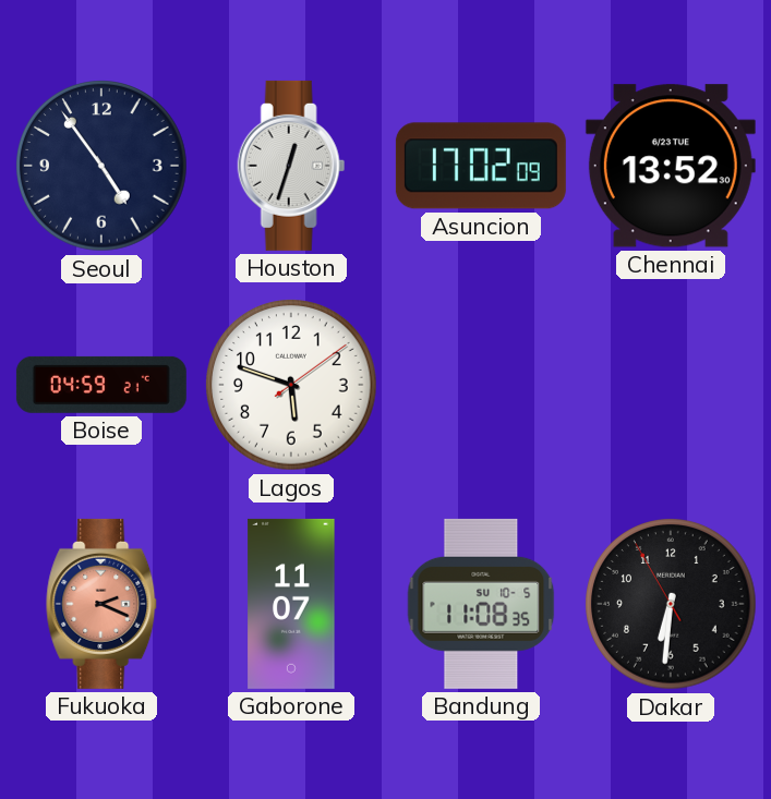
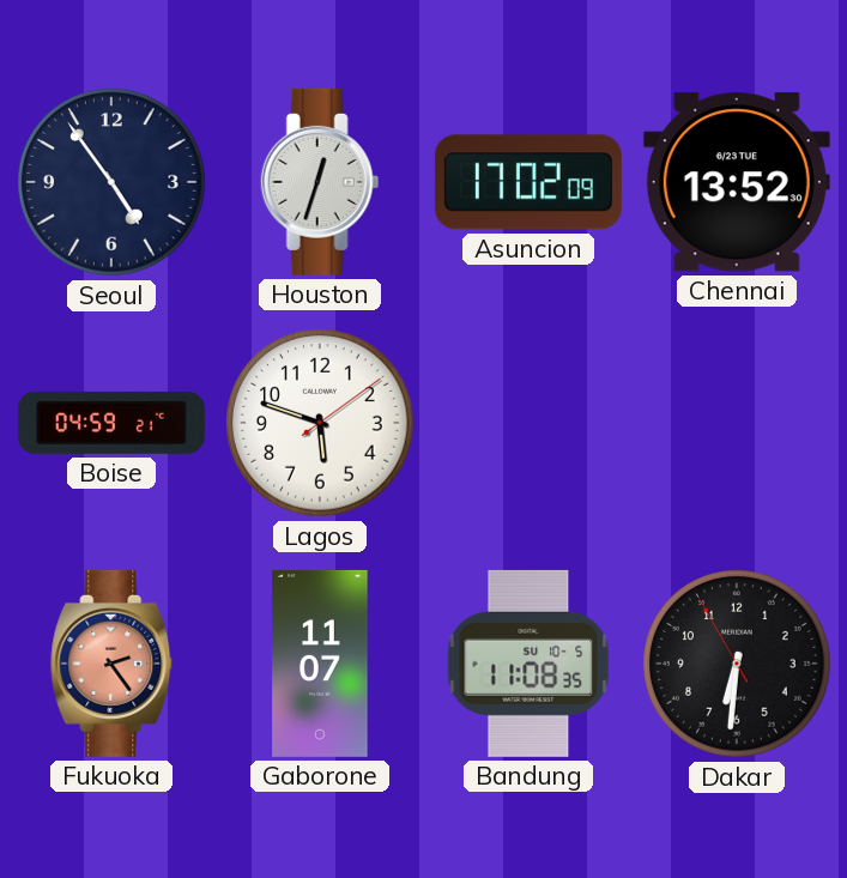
Fukuoka: 2:19 -> 2:24
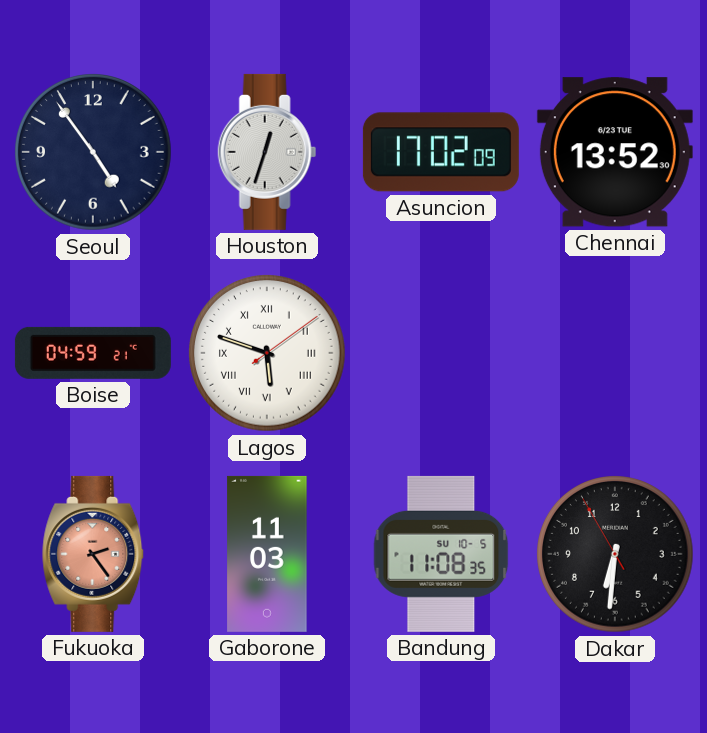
Lagos numerals: Arabic -> Roman
Gaborone: 11:07 -> 11:03
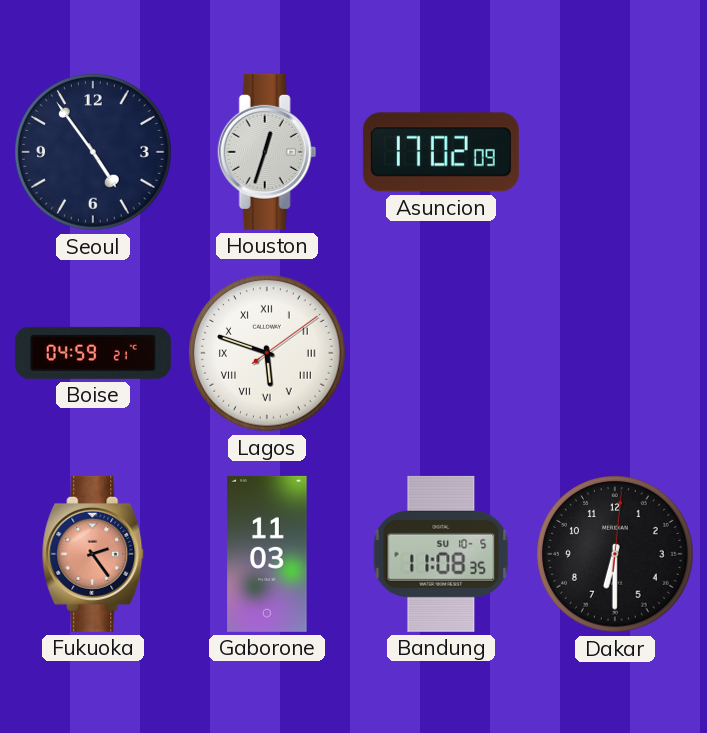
Chennai: 13:52 -> none
Dakar: 6:30:55 -> 6:30:01
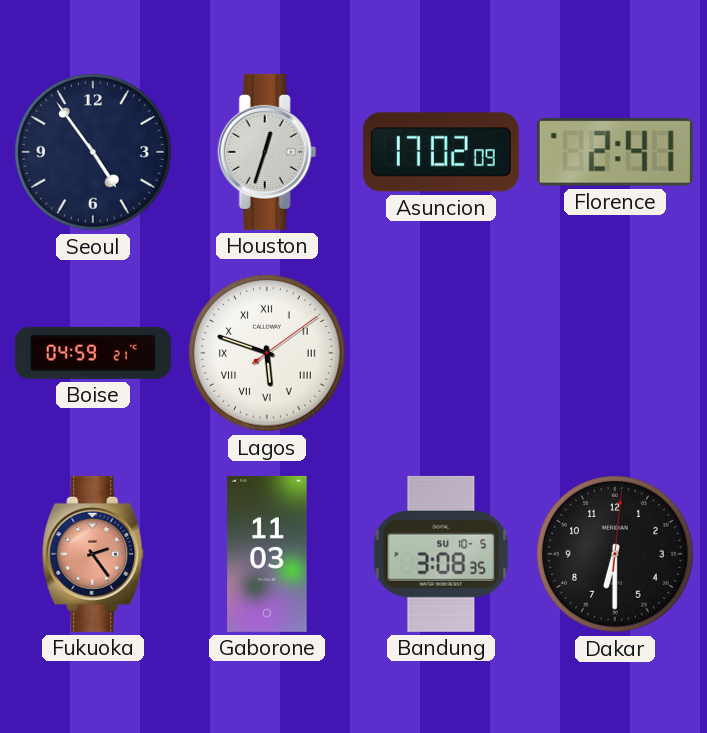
Florence: none -> 2:41
Bandung: 11:08 -> 3:08
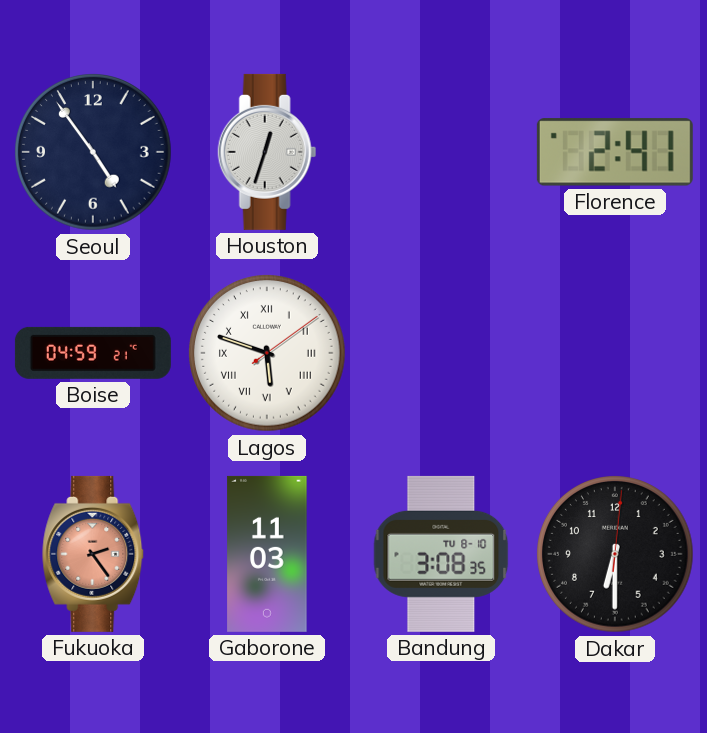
Asuncion: 17:02 -> none
Bandung date: SU 10-5 -> TU 8-10
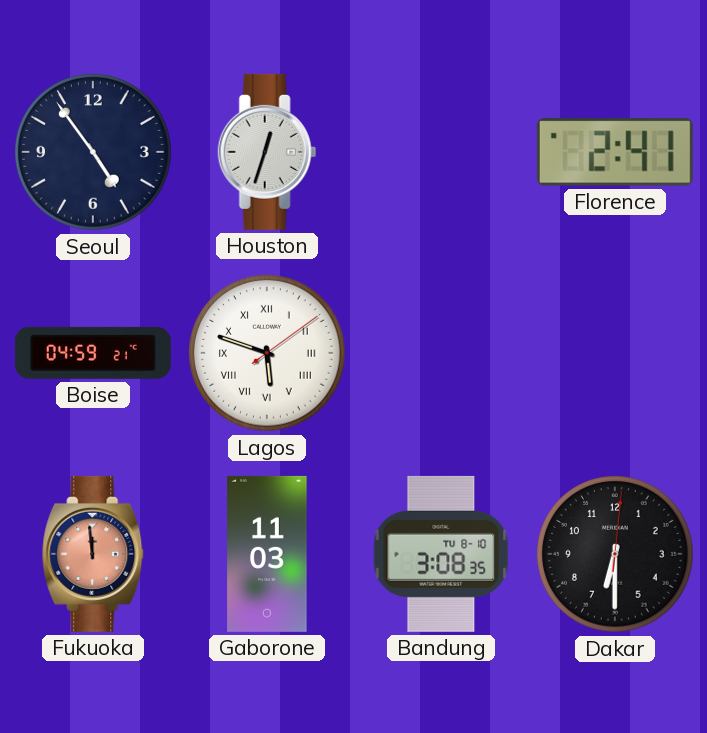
Fukuoka: 2:24 -> 11:59
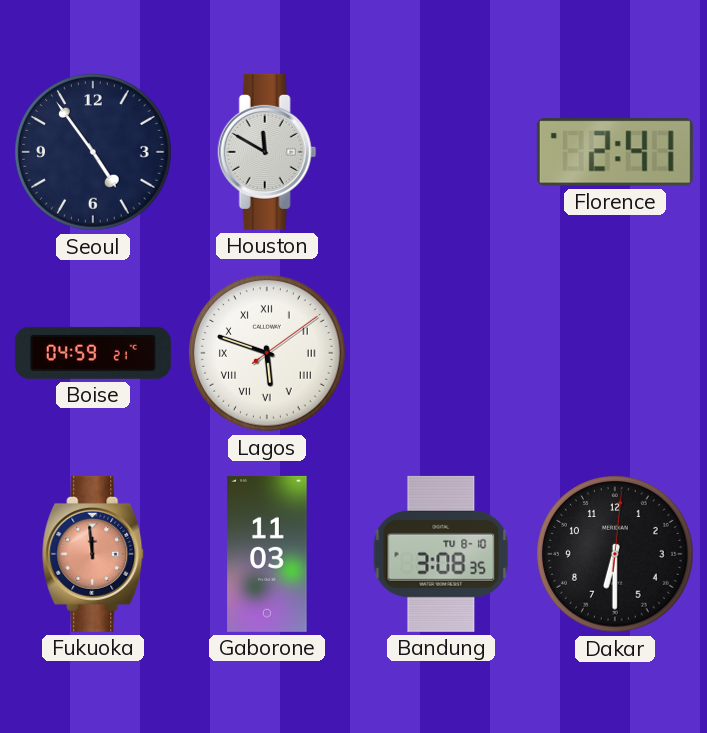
Houston: 12:33 -> 11:50
